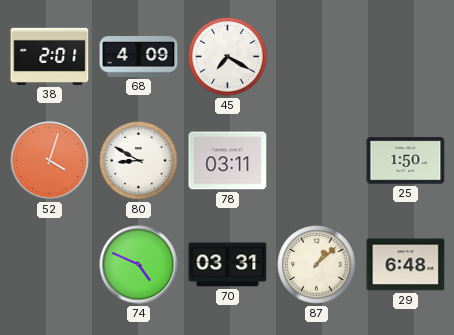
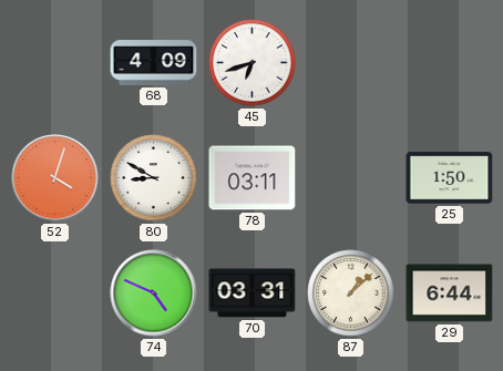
38: 2:01 -> none
45: 7:20 -> 6:42
29: 6:48 -> 6:44
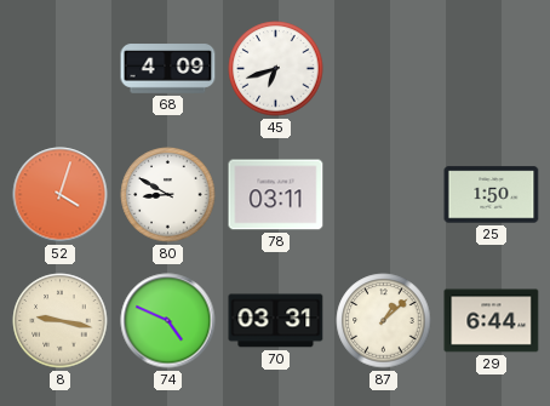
8: none -> 9:17
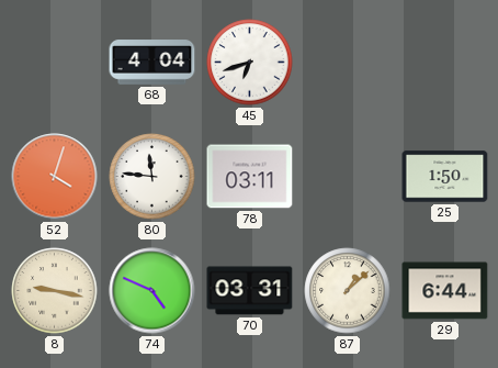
68: 4:09 -> 4:04
80: 8:50 -> 11:46
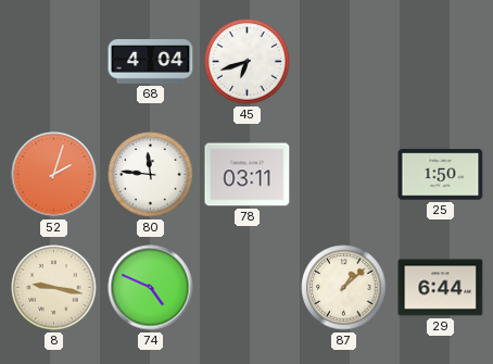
52: 4:03 -> 2:03
70: 03:31 -> none
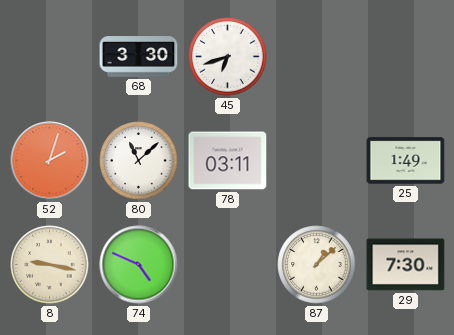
68: 4:04 -> 3:30
80: 11:46 -> 11:08
25: 1:50 -> 1:49
29: 6:44 -> 7:30
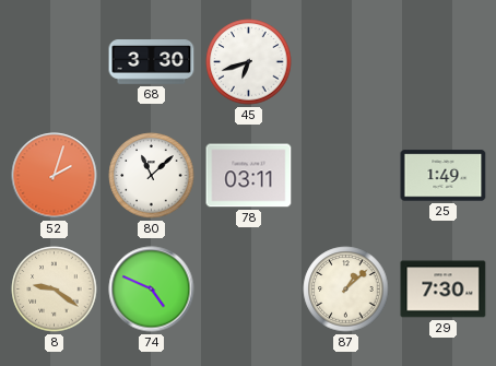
8: 9:17 -> 9:21
